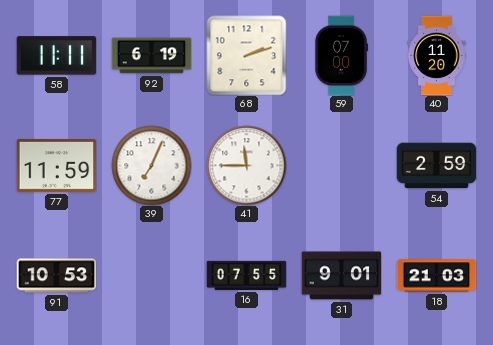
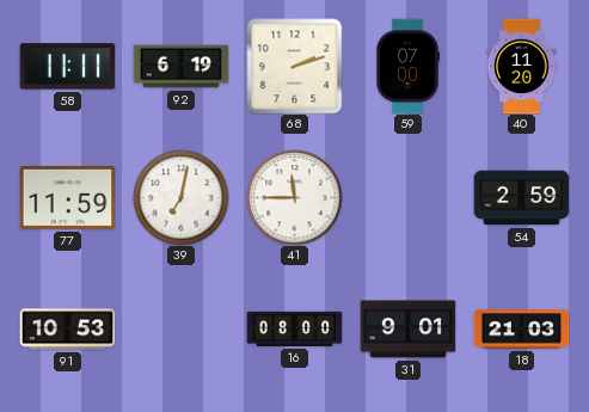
39: 7:04 -> 7:02
16: 07:55 -> 08:00
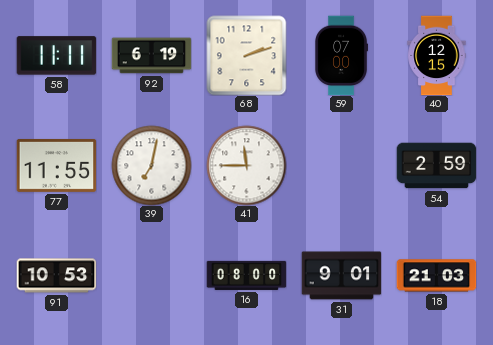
40: 11:20 -> 12:15
77: 11:59 -> 11:55
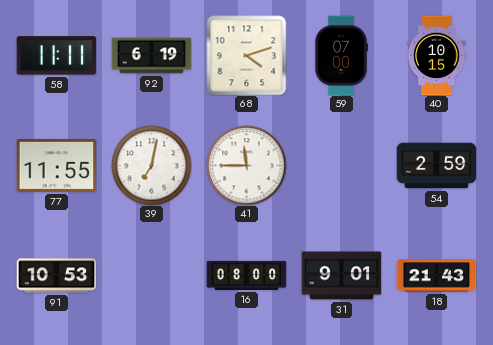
68: 2:12 -> 4:12
40: 12:15 -> 10:15
18: 21:03 -> 21:43
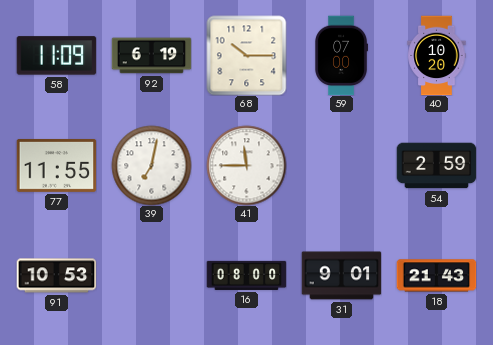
58: 11:11 -> 11:09
68: 4:12 -> 10:15
40: 10:15 -> 10:20
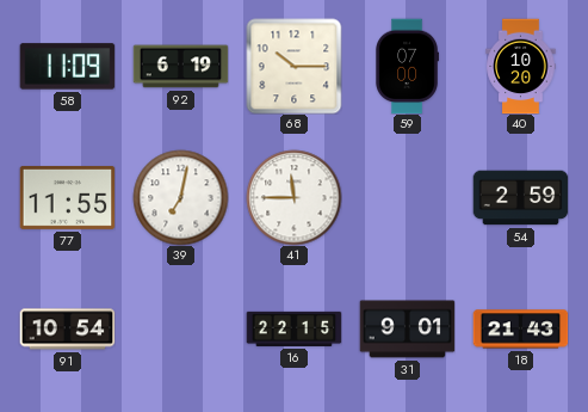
91: 10:53 -> 10:54
16: 08:00 -> 22:15
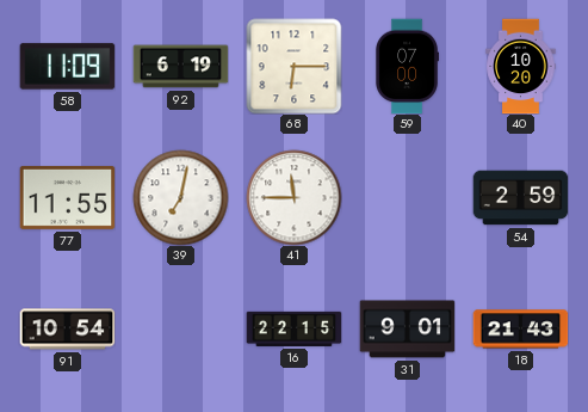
68: 10:15 -> 6:15
